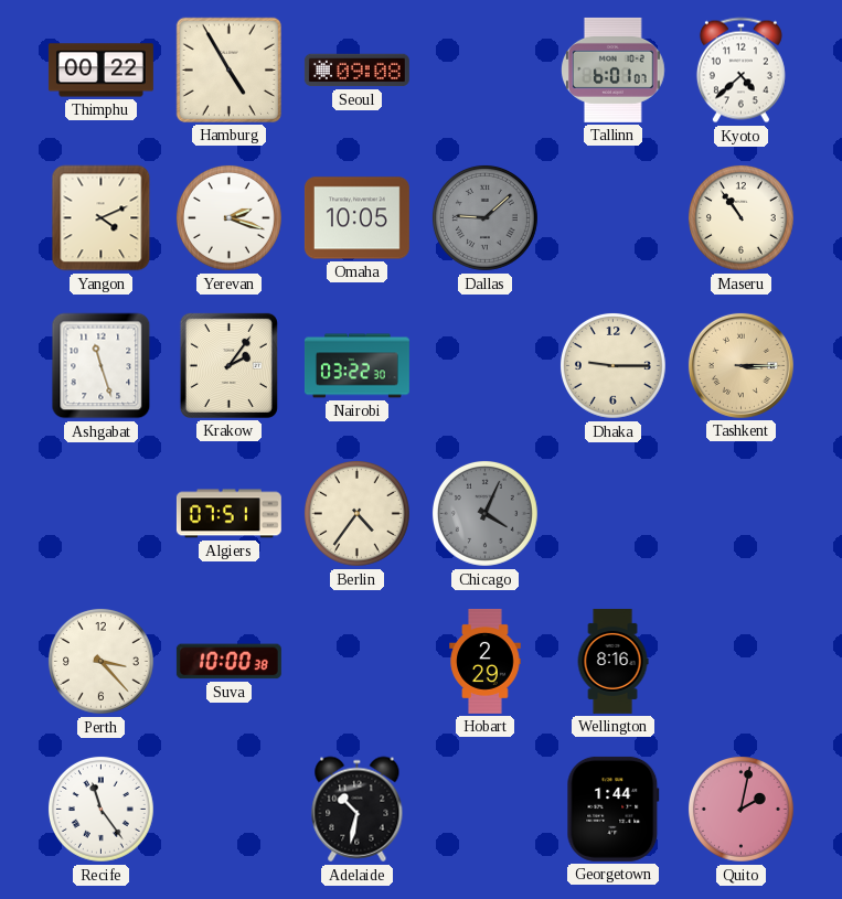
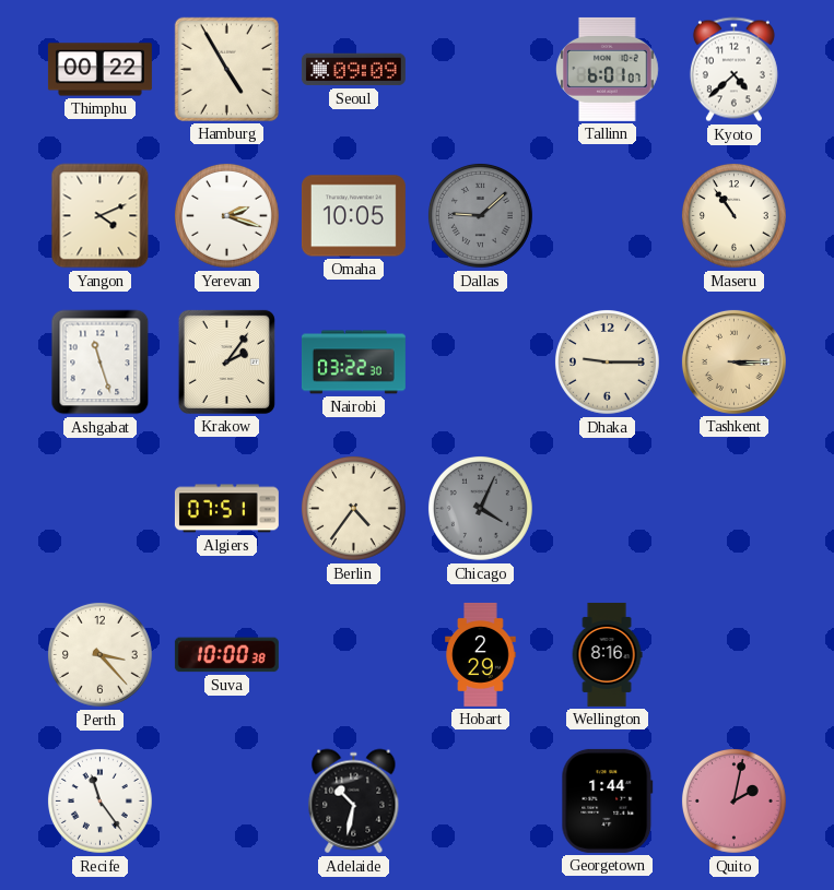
Seoul: 09:08 -> 09:09
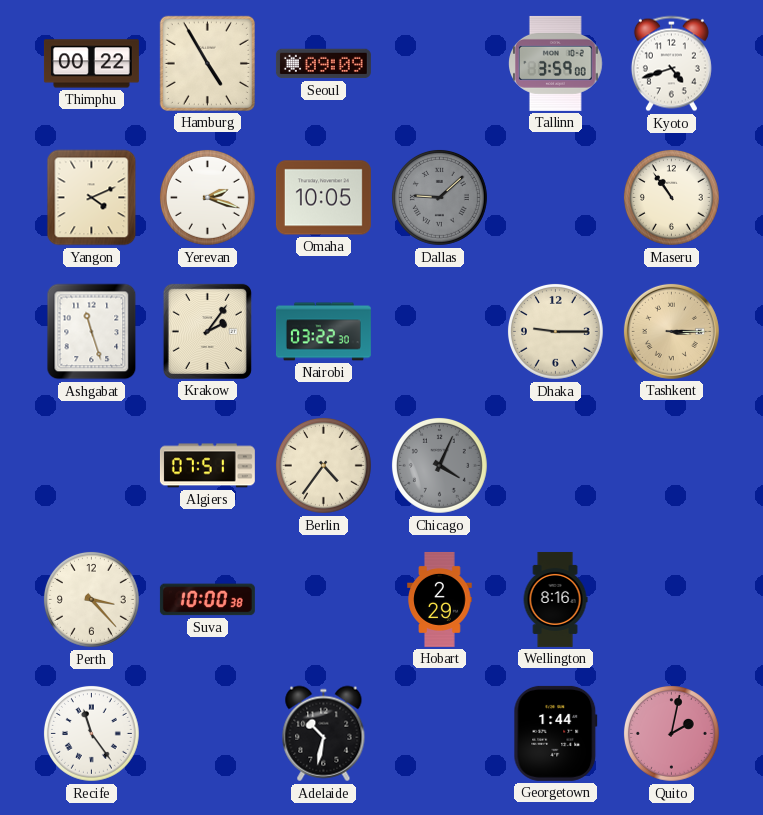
Tallinn: 6:01 -> 3:59
Kyoto: 4:38 -> 4:42
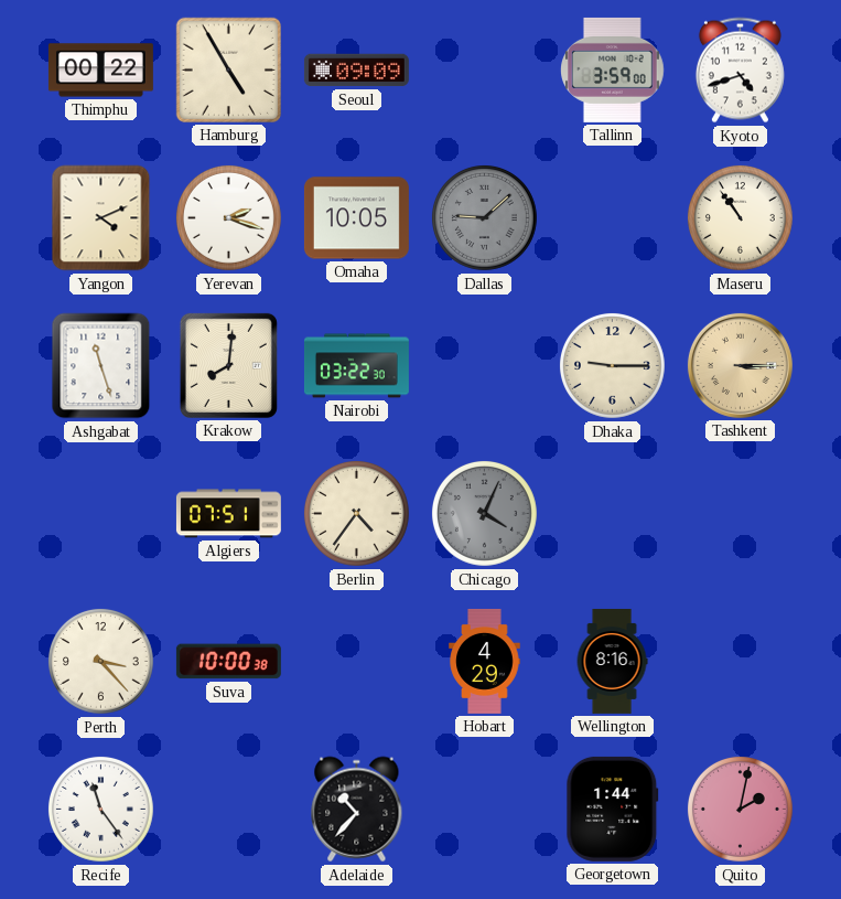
Krakow: 2:06 -> 8:01
Hobart: 2:29 -> 4:29
Adelaide: 10:32 -> 10:37
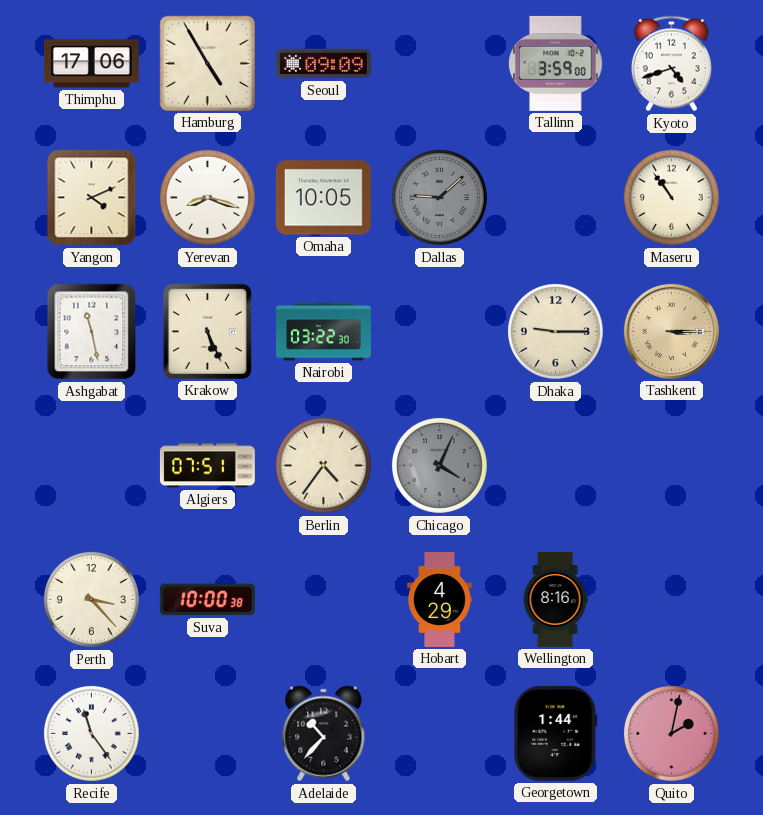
Thimphu: 00:22 -> 17:06
Yerevan: 2:18 -> 8:18
Ashgabat: 11:27 -> 11:28
Krakow: 8:01 -> 5:26
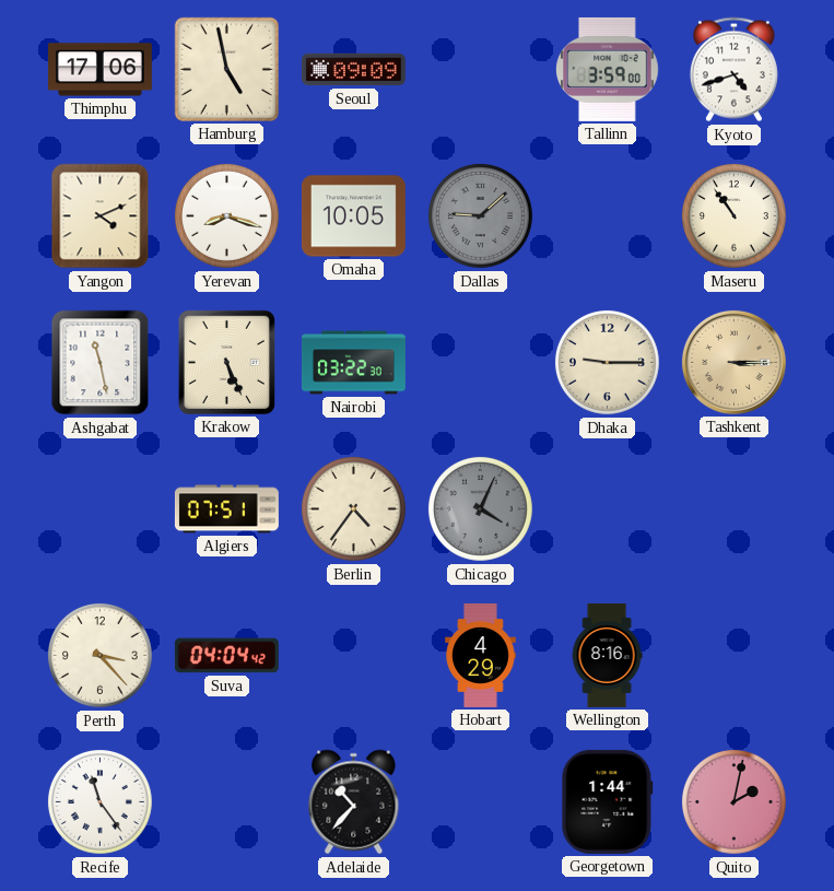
Hamburg: 4:55 -> 4:58
Suva: 10:00 -> 04:04
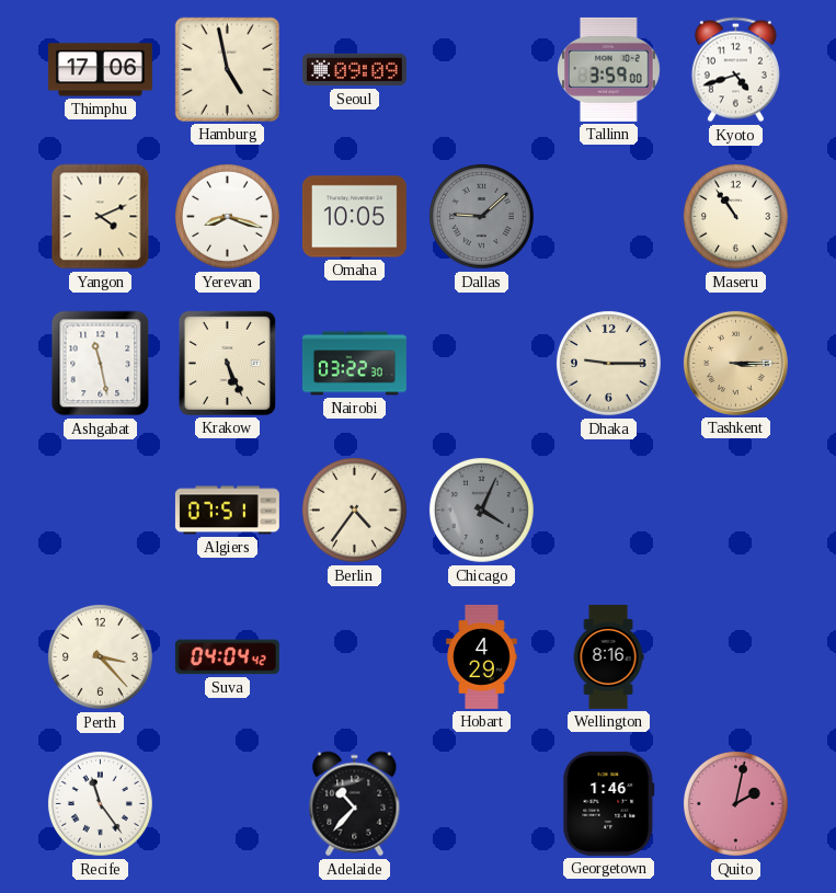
Georgetown: 1:44 -> 1:46
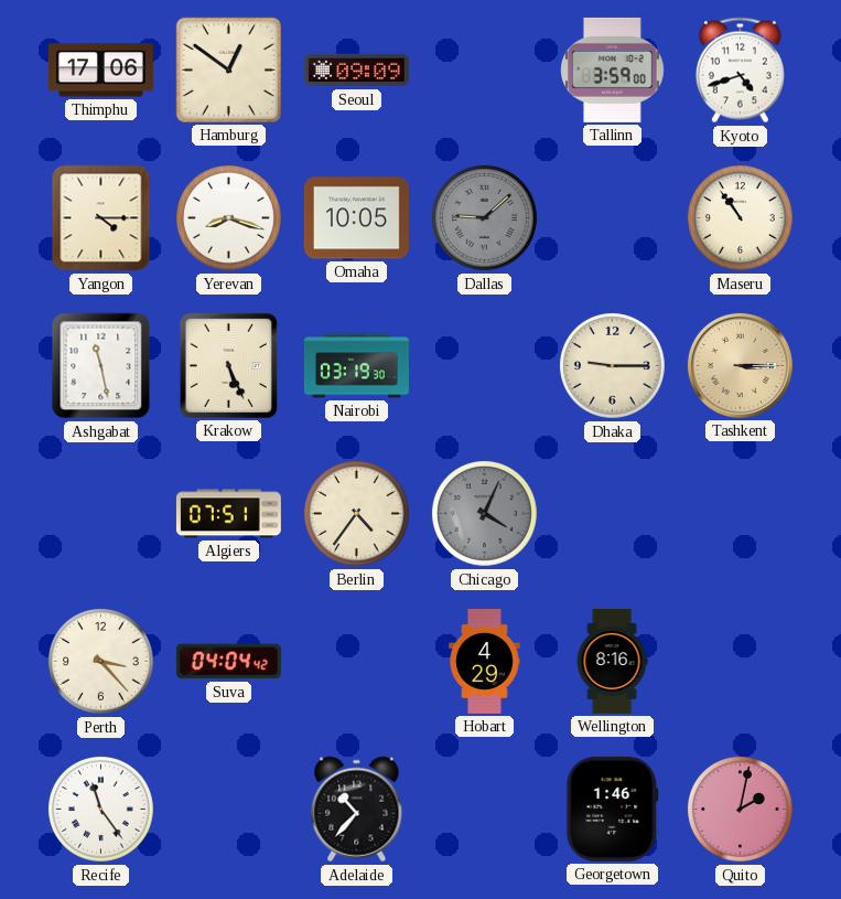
Hamburg: 4:58 -> 12:51
Yangon: 4:11 -> 4:15
Nairobi: 03:22 -> 03:19
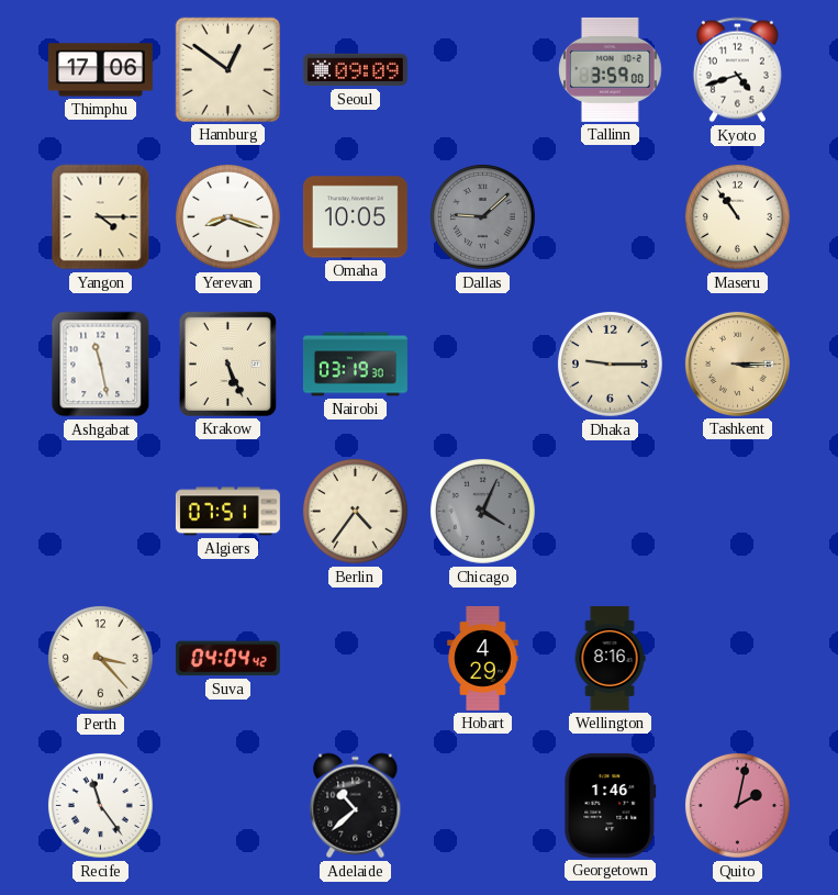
Adelaide: 10:37 -> 10:38
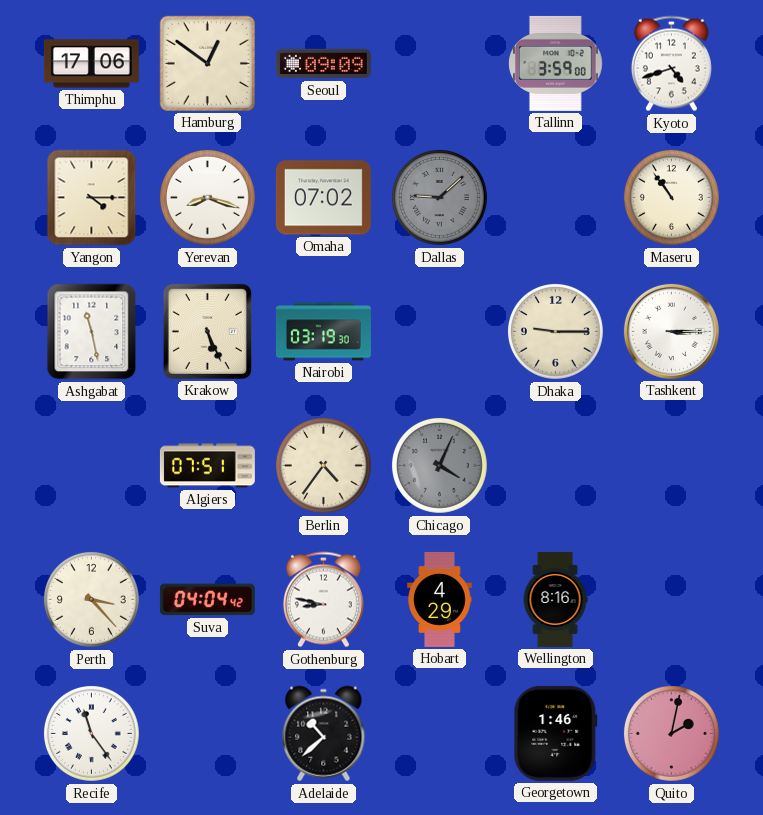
Omaha: 10:05 -> 07:02
Tashkent dial: champagne -> white
Gothenburg: none -> 8:47
